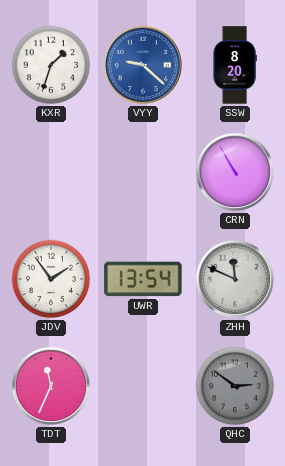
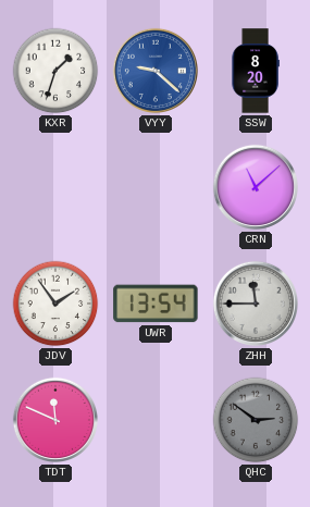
CRN: 10:55 -> 11:08
ZHH: 11:49 -> 11:45
TDT: 11:34 -> 11:49
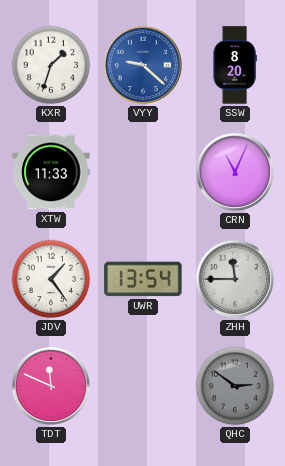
XTW: none -> 11:33
CRN: 11:08 -> 11:04
JDV: 1:54 -> 1:24
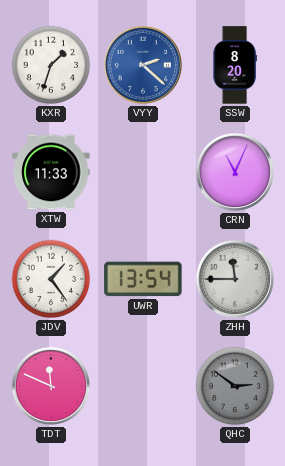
VYY: 9:22 -> 2:22
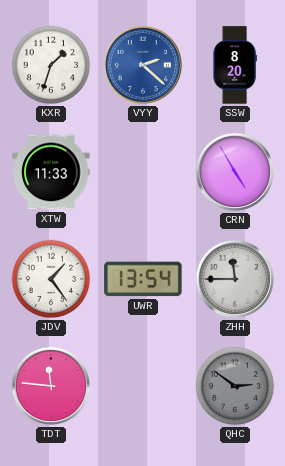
CRN: 11:04 -> 4:55
TDT: 11:49 -> 11:46
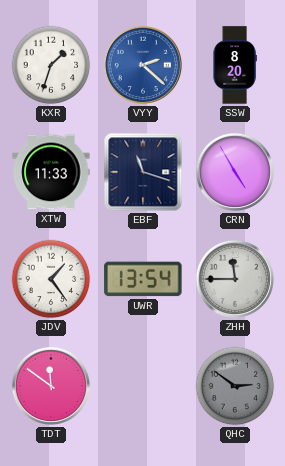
EBF: none -> 11:18
TDT: 11:46 -> 11:51
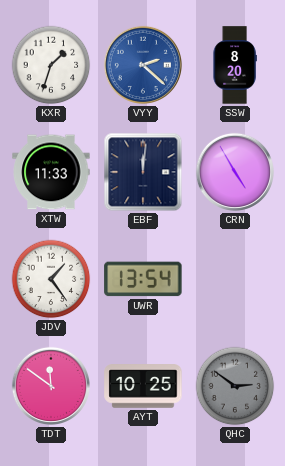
EBF: 11:18 -> 12:01
ZHH: 11:45 -> none
AYT: none -> 10:25
